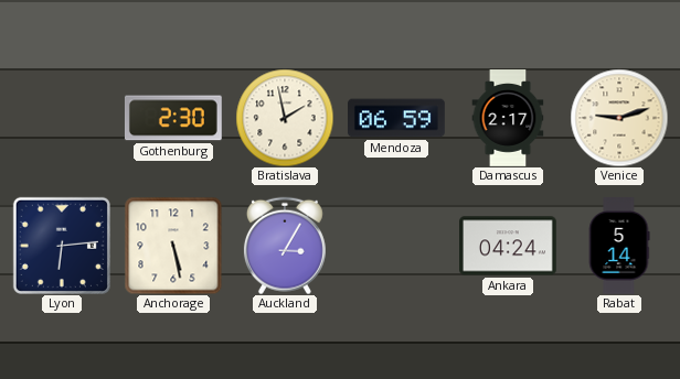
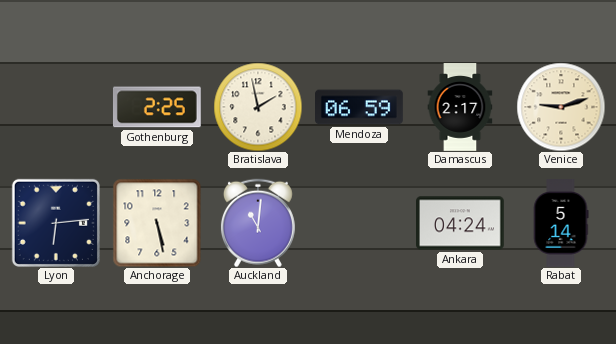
Gothenburg: 2:30 -> 2:25
Auckland: 3:05 -> 11:01
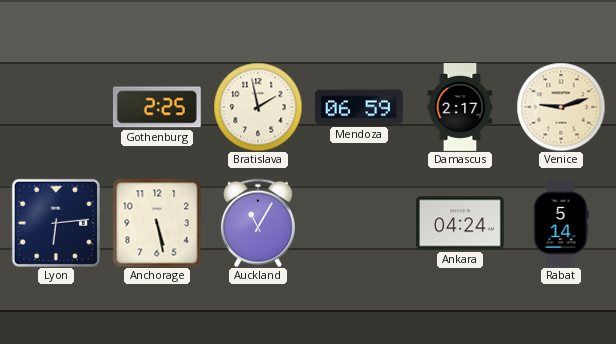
Auckland: 11:01 -> 11:05
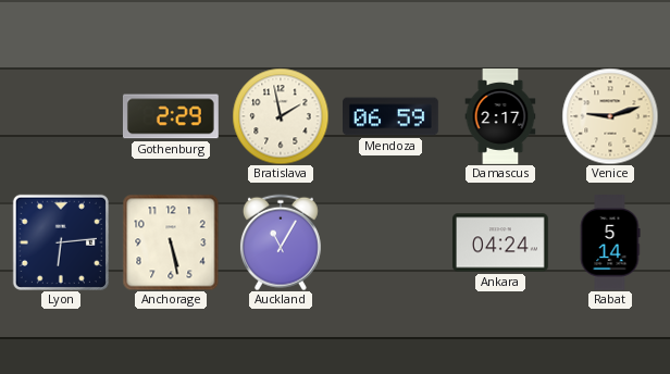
Gothenburg: 2:25 -> 2:29
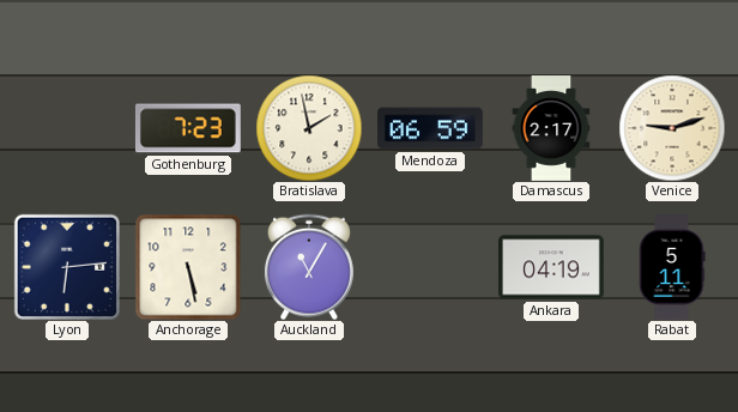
Gothenburg: 2:29 -> 7:23
Ankara: 04:24 -> 04:19
Rabat: 5:14 -> 5:11
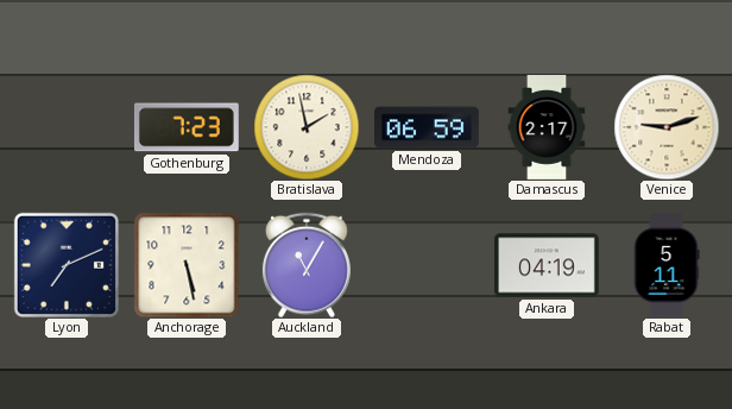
Lyon: 6:14 -> 7:11
